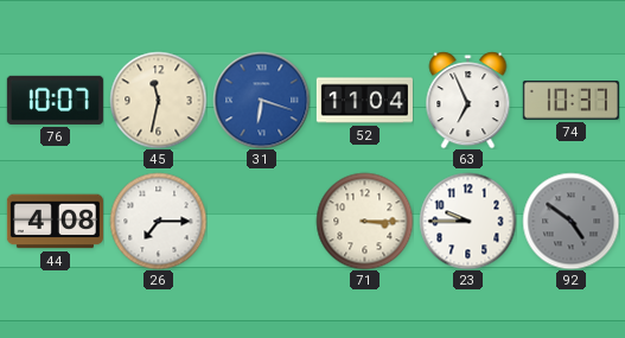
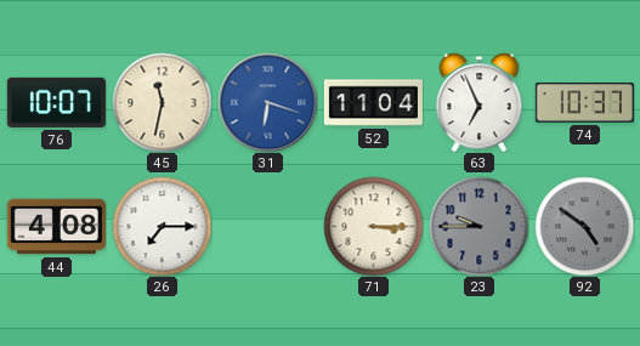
23 dial: white -> grey
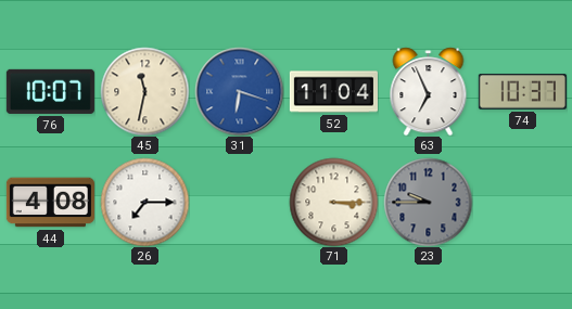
92: 4:51 -> none
